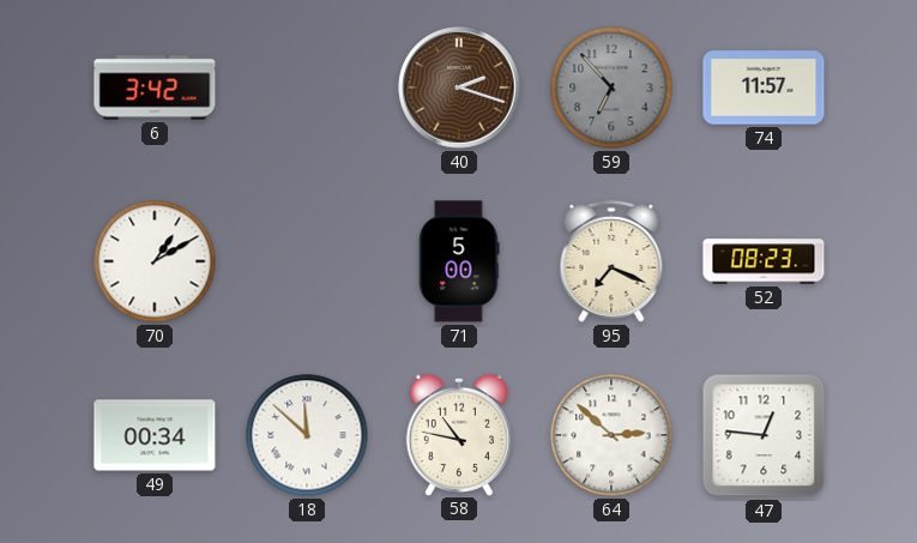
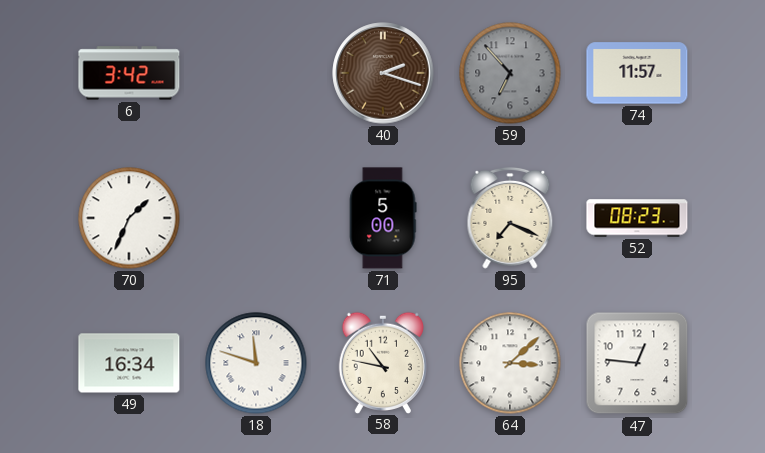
70: 1:10 -> 1:34
49: 00:34 -> 16:34
18: 11:52 -> 11:48
64: 2:52 -> 3:08
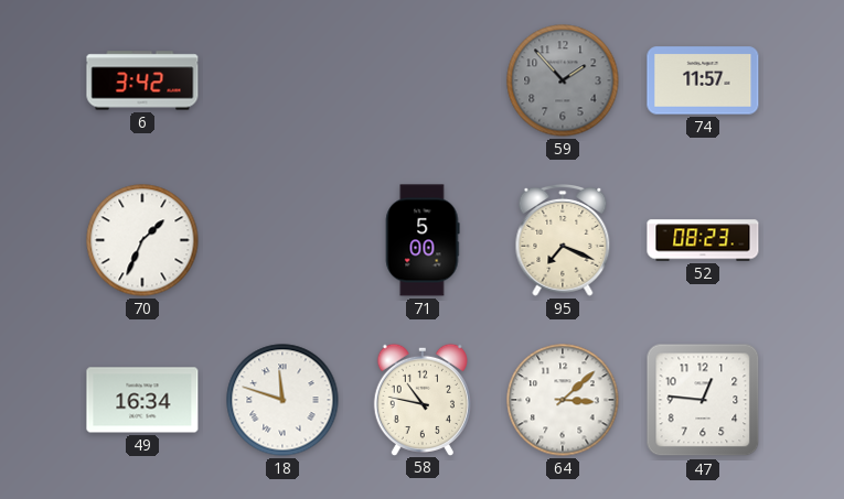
40: 2:18 -> none
59: 6:53 -> 1:53
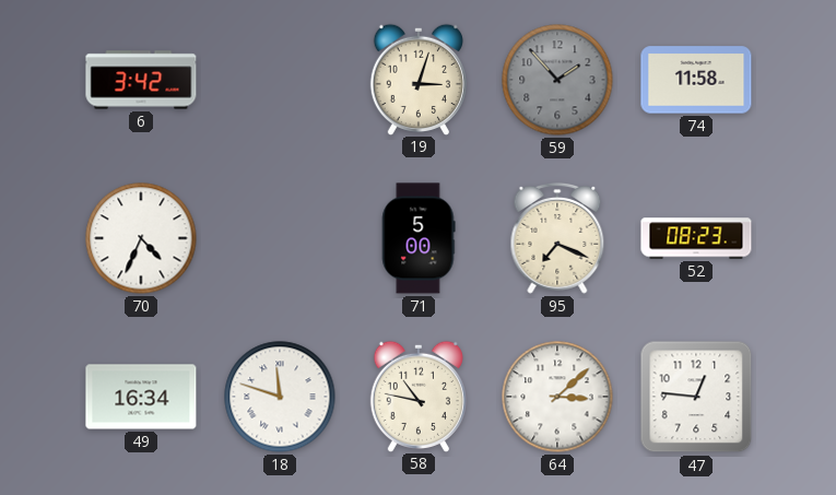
19: none -> 3:03
74: 11:57 -> 11:58
70: 1:34 -> 4:34
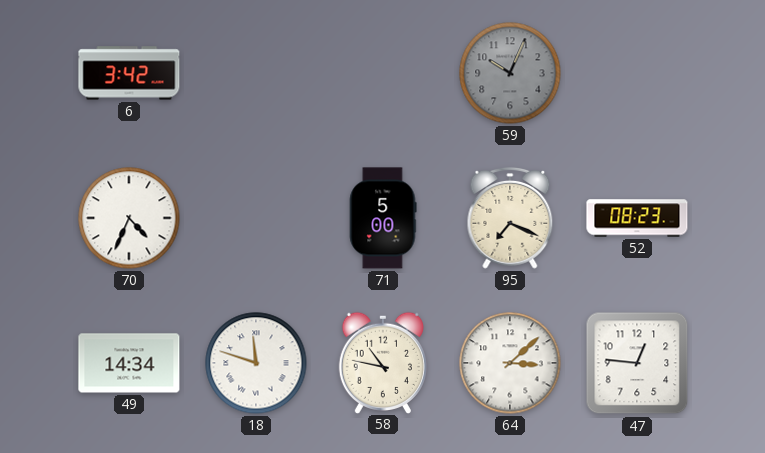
19: 3:03 -> none
59: 1:53 -> 10:04
74: 11:58 -> none
49: 16:34 -> 14:34
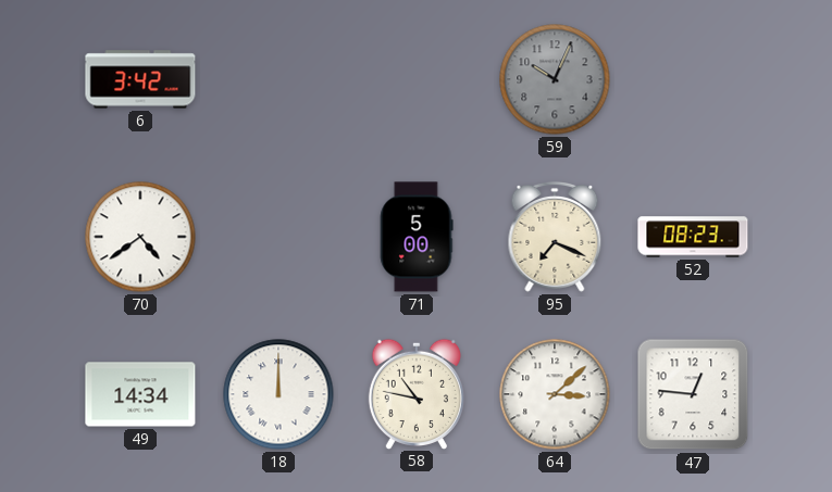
70: 4:34 -> 4:39
18: 11:48 -> 12:00
